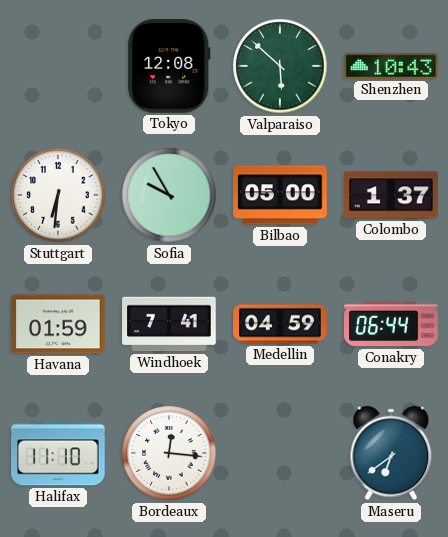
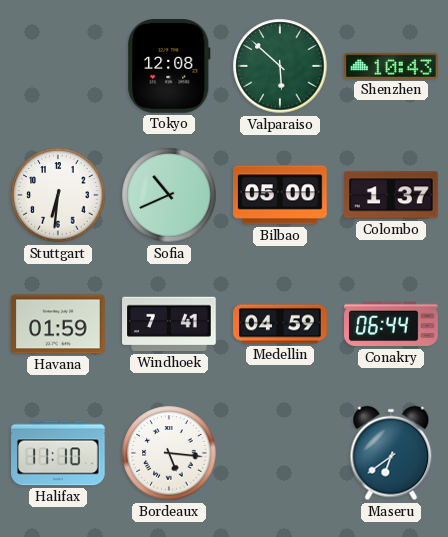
Sofia: 9:55 -> 10:41
Bordeaux: 12:16 -> 5:16
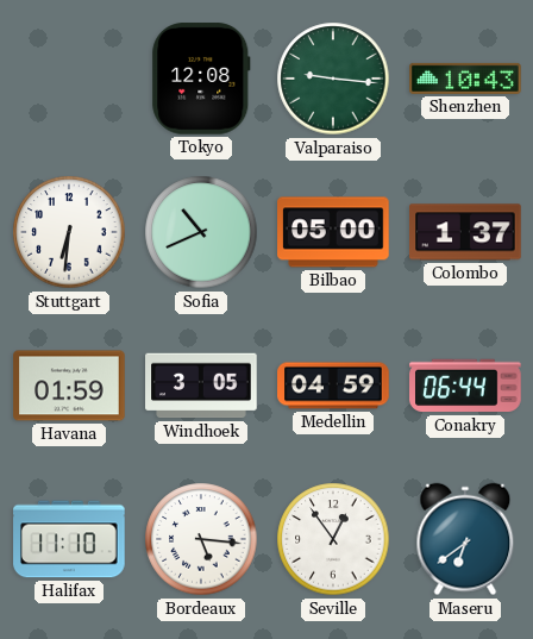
Valparaiso: 5:52 -> 9:16
Windhoek: 7:41 -> 3:05
Seville: none -> 12:54
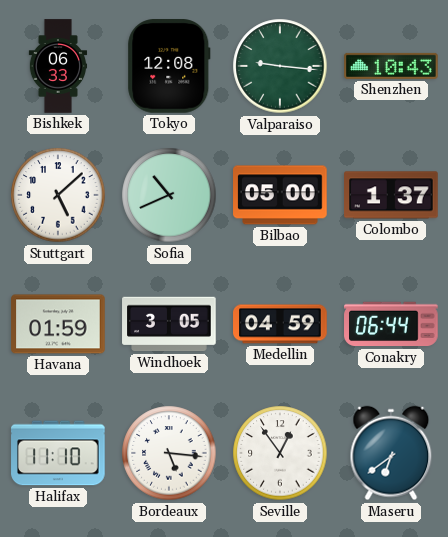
Bishkek: none -> 06:33
Stuttgart: 6:31 -> 5:08
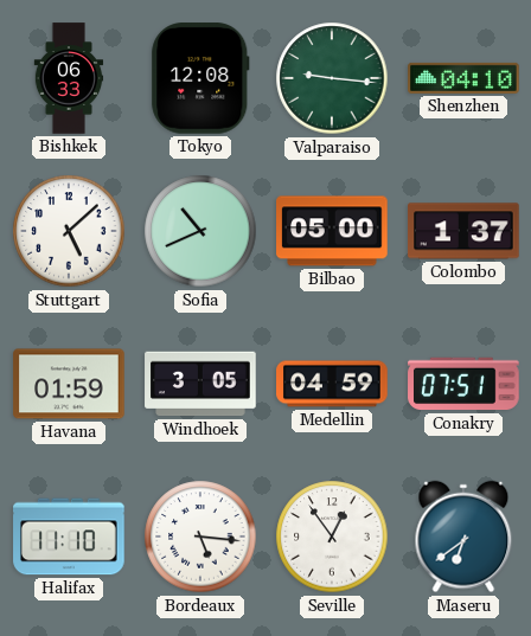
Shenzhen: 10:43 -> 04:10
Conakry: 06:44 -> 07:51
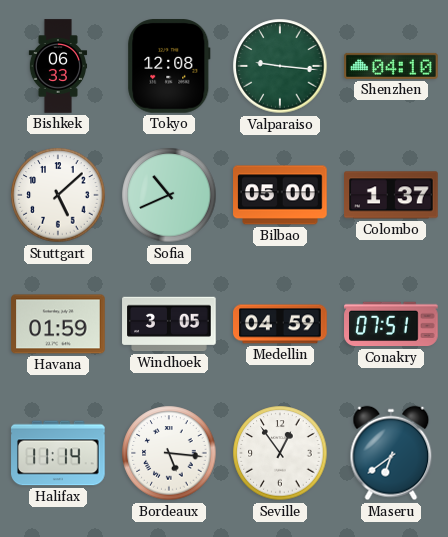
Halifax: 11:10 -> 11:14
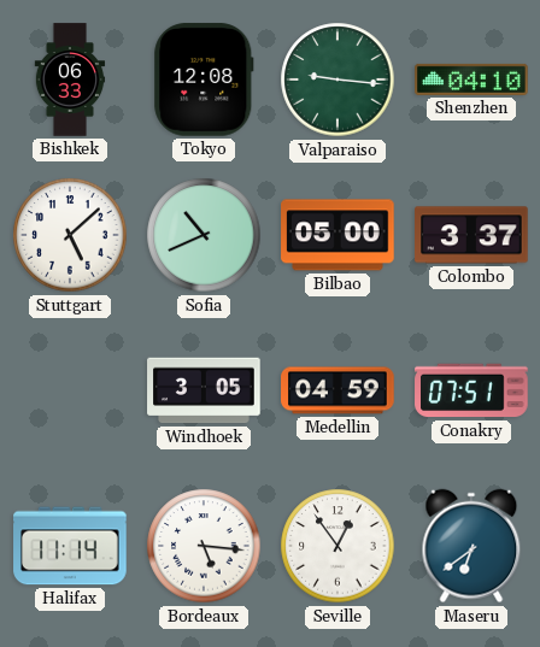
Colombo: 1:37 -> 3:37
Havana: 01:59 -> none
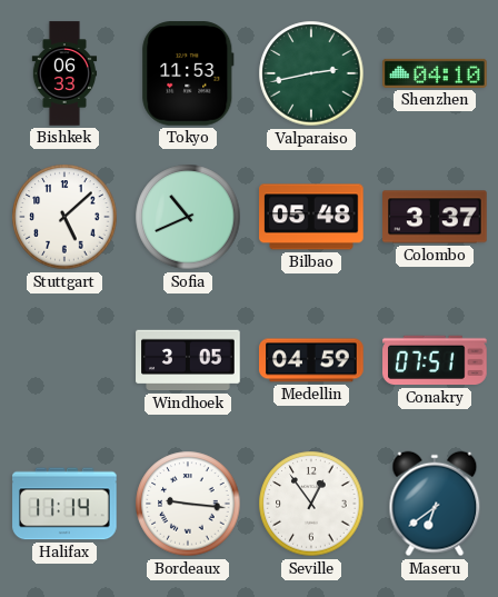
Tokyo: 12:08 -> 11:53
Valparaiso: 9:16 -> 2:43
Bilbao: 05:00 -> 05:48
Bordeaux: 5:16 -> 9:16
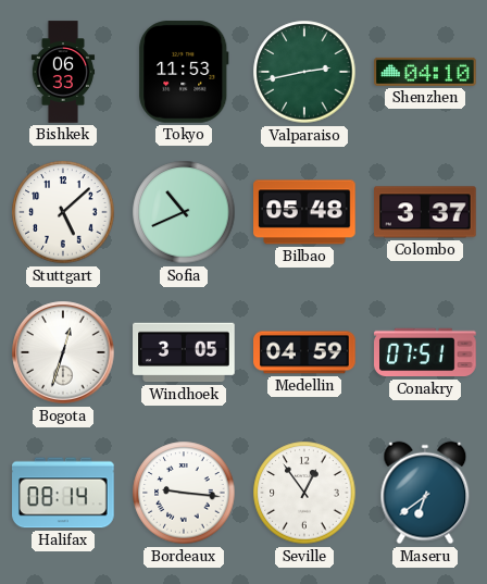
Bogota: none -> 12:33
Halifax: 11:14 -> 08:14
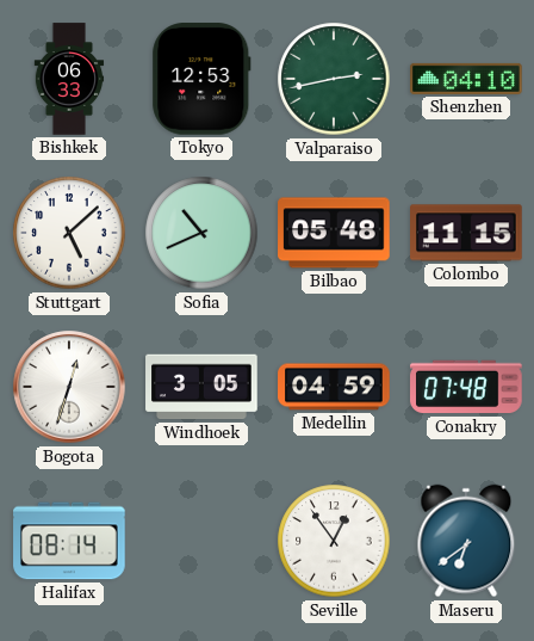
Tokyo: 11:53 -> 12:53
Colombo: 3:37 -> 11:15
Conakry: 07:51 -> 07:48
Bordeaux: 9:16 -> none
